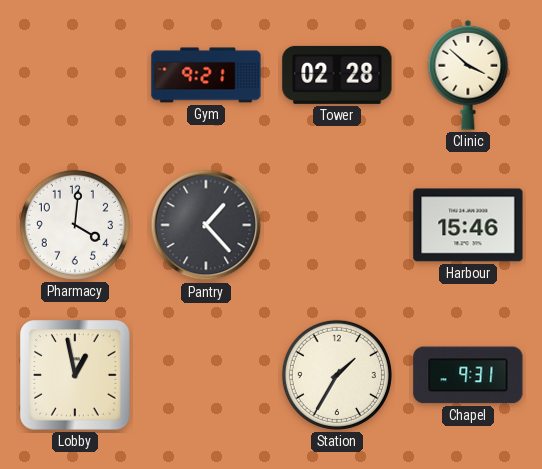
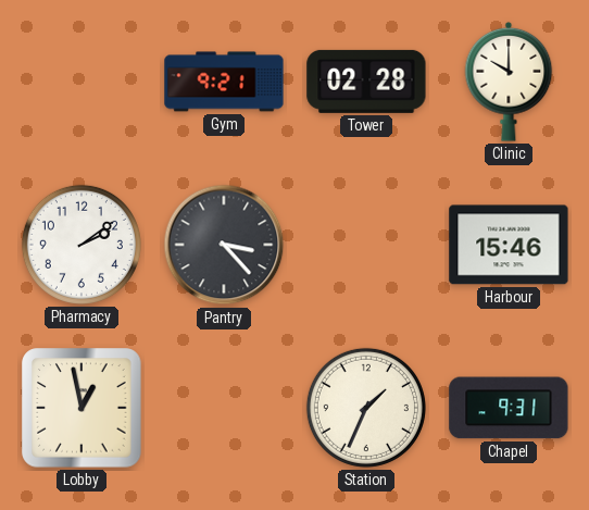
Clinic: 3:52 -> 10:00
Pharmacy: 4:01 -> 2:09
Pantry: 1:23 -> 3:23
Station: 1:35 -> 1:34
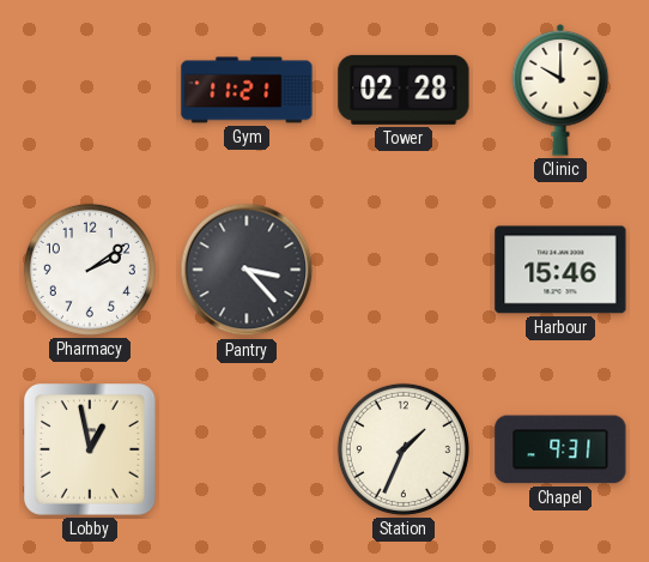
Gym: 9:21 -> 11:21
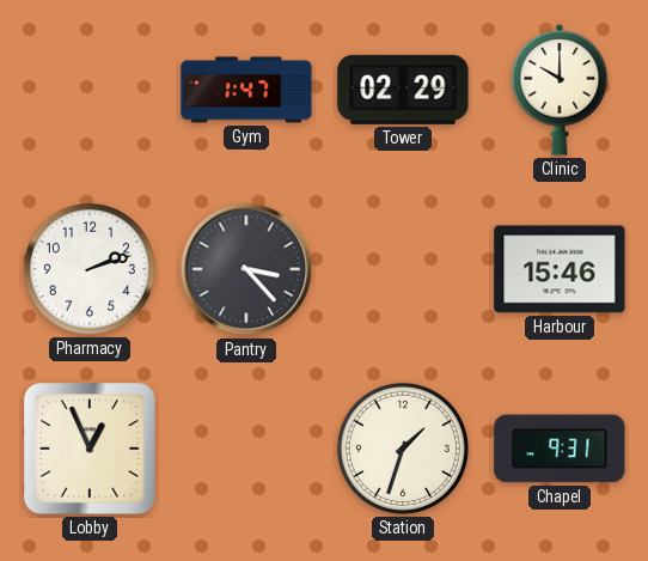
Gym: 11:21 -> 1:47
Tower: 02:28 -> 02:29
Pharmacy: 2:09 -> 2:12
Lobby: 12:58 -> 12:56
Station: 1:34 -> 1:33
